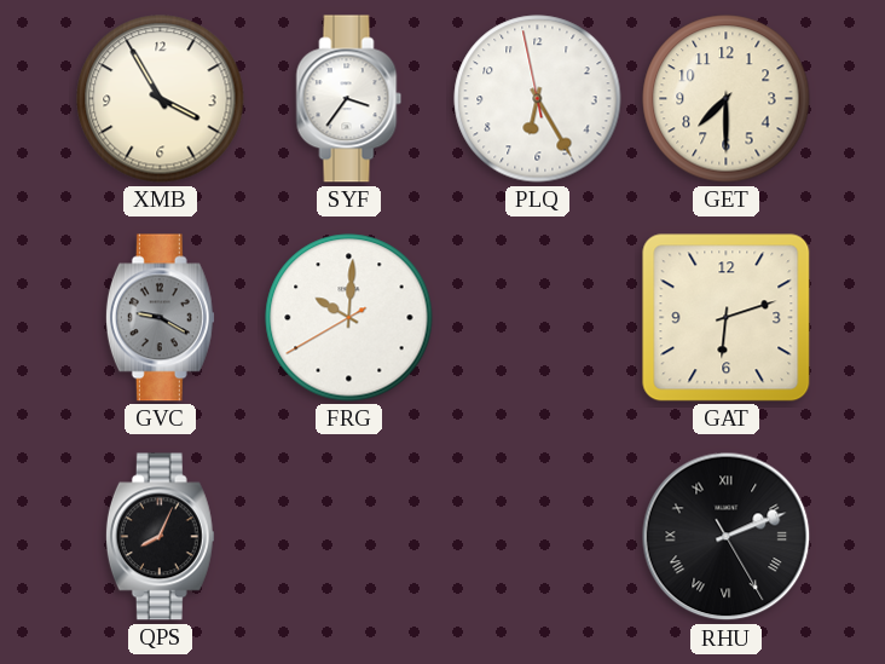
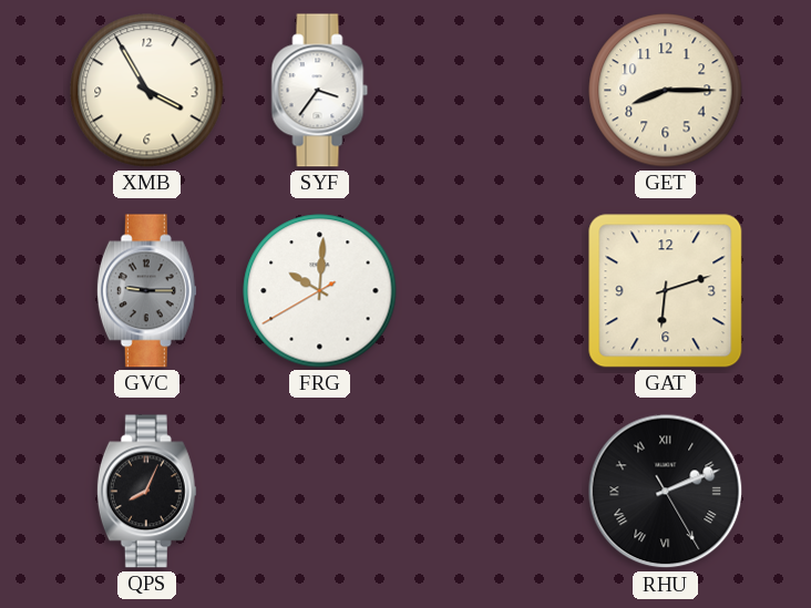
PLQ: 6:24 -> none
GET: 7:30 -> 8:15
GVC: 9:20 -> 9:15
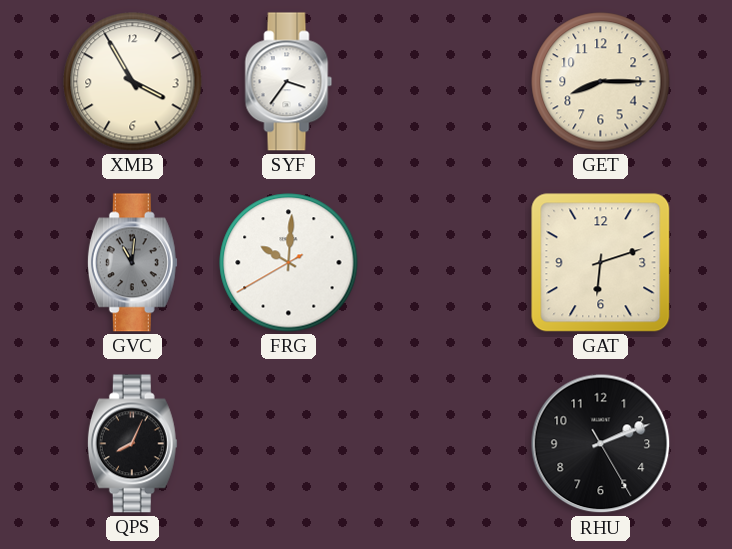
GVC: 9:15 -> 11:01
RHU numerals: Roman -> Arabic
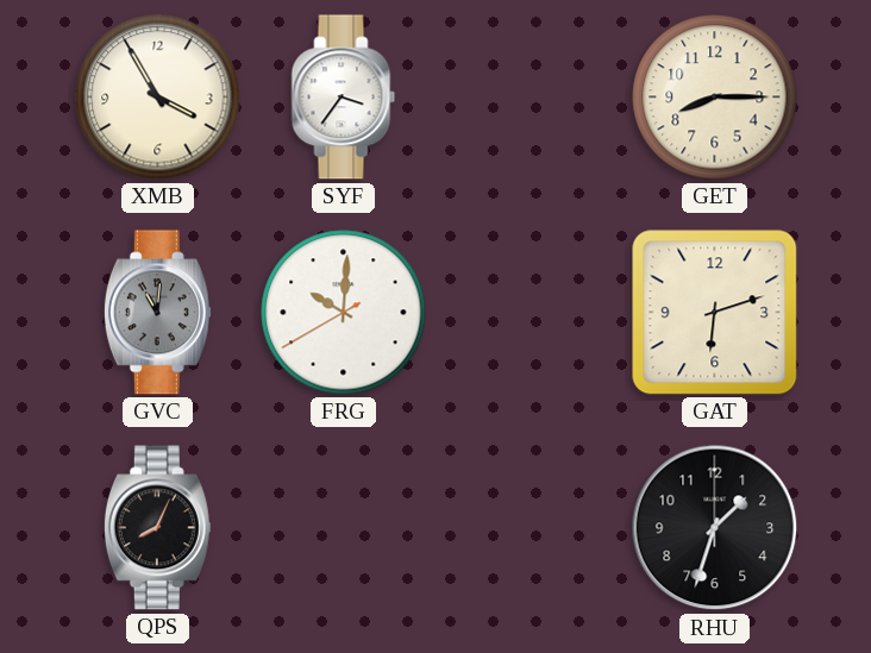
RHU: 2:11 -> 1:33
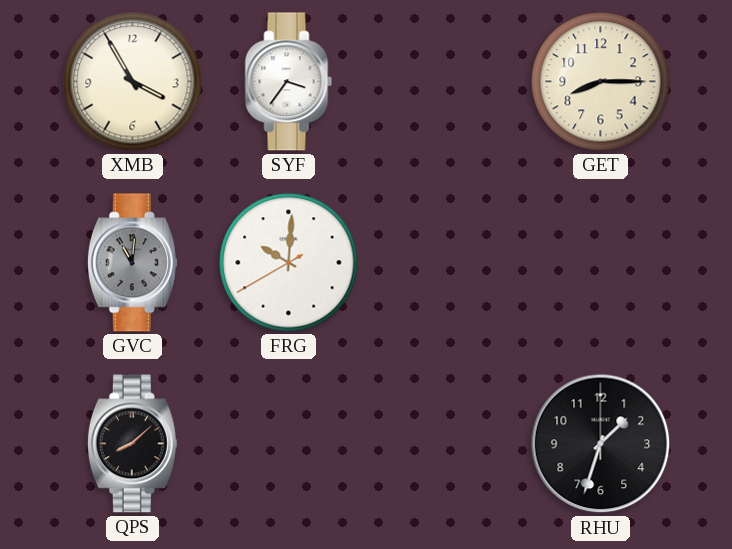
GAT: 6:12 -> none
QPS: 8:04 -> 8:08
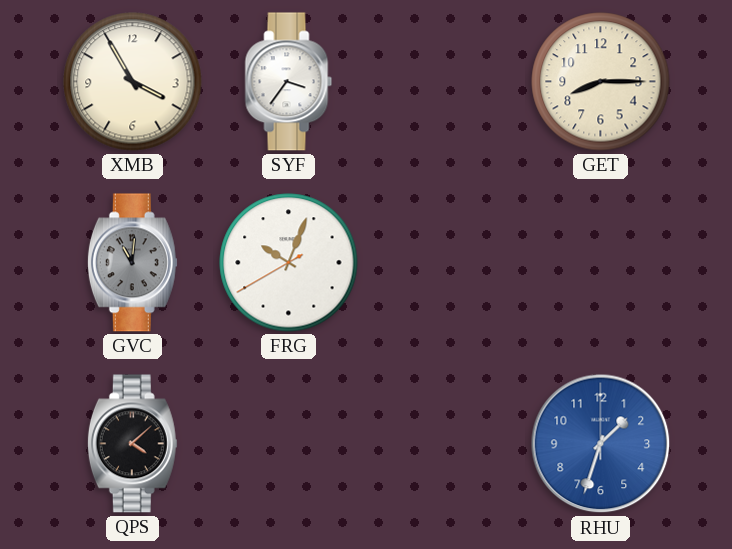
FRG: 10:00 -> 10:03
QPS: 8:08 -> 4:08
RHU dial: black -> blue
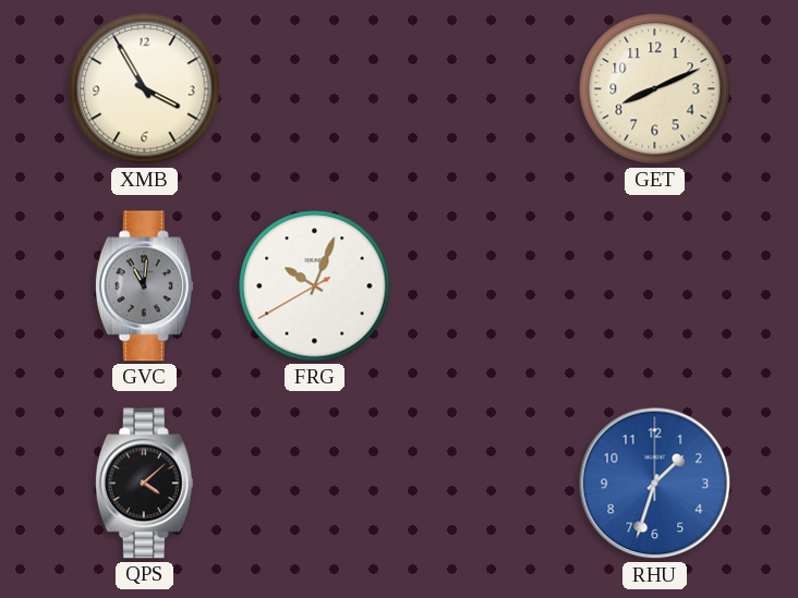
SYF: 3:36 -> none
GET: 8:15 -> 8:11
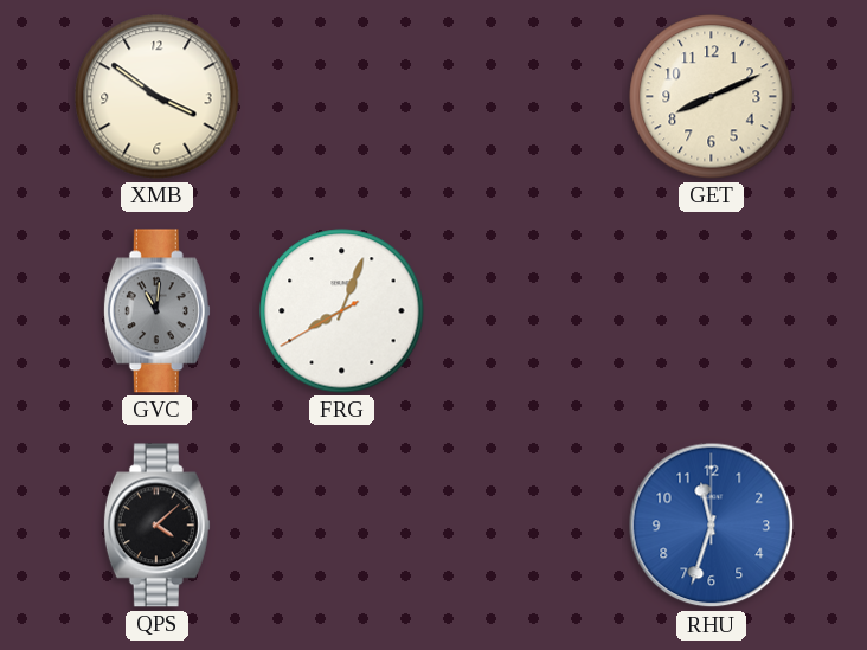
XMB: 3:55 -> 3:51
FRG: 10:03 -> 8:03
RHU: 1:33 -> 11:33
